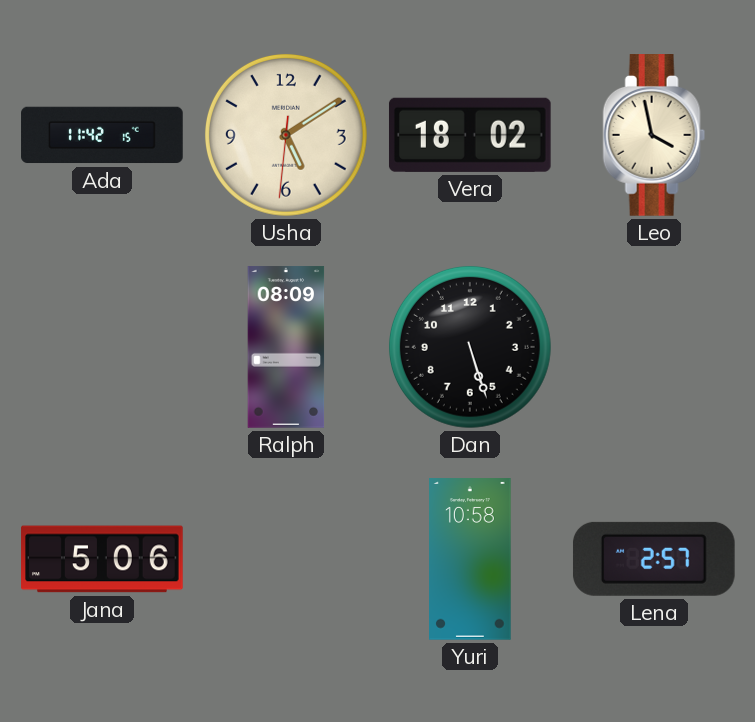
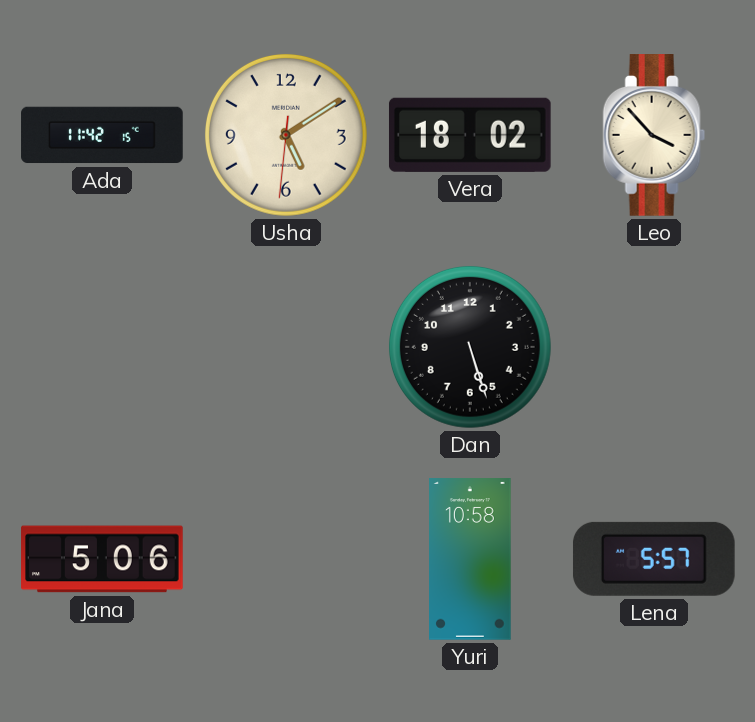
Leo: 3:58 -> 3:53
Ralph: 08:09 -> none
Lena: 2:57 -> 5:57
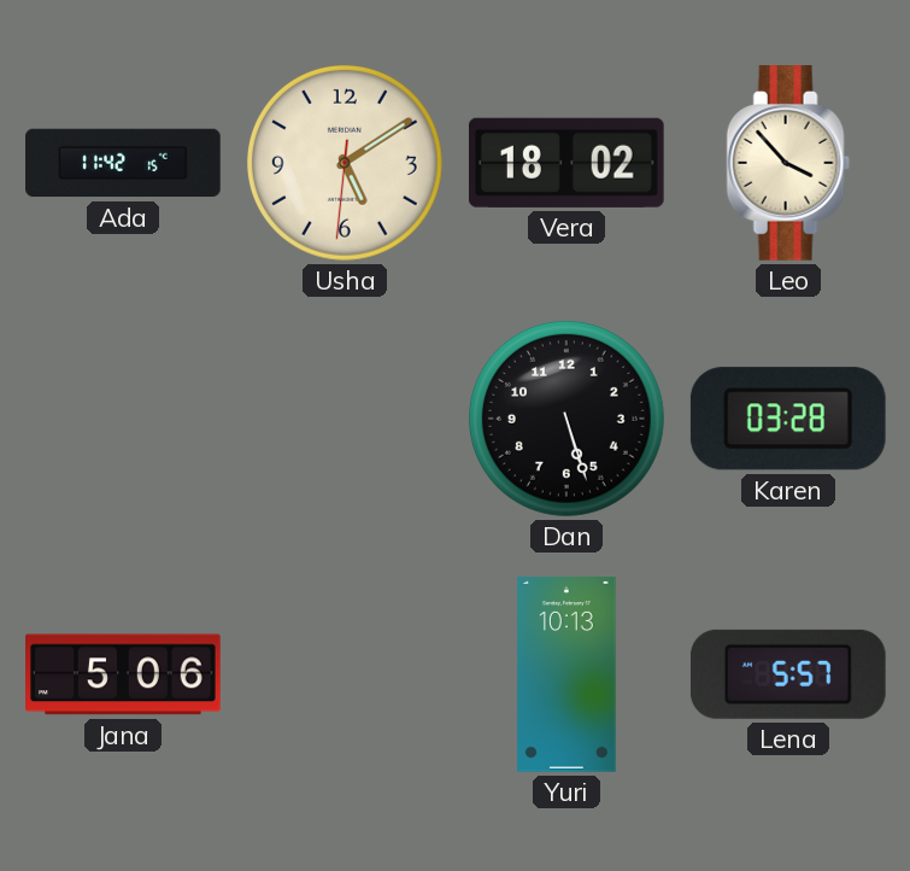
Karen: none -> 03:28
Yuri: 10:58 -> 10:13
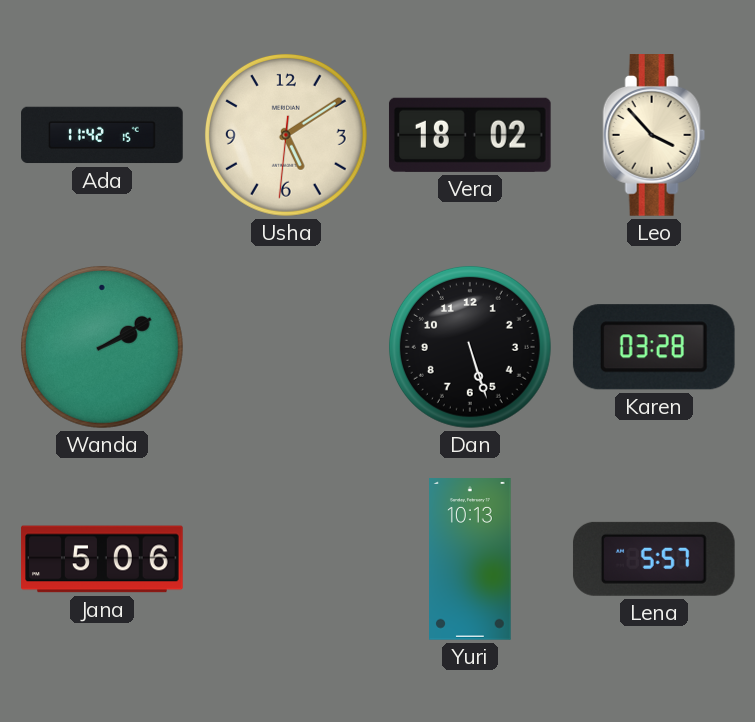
Wanda: none -> 2:10
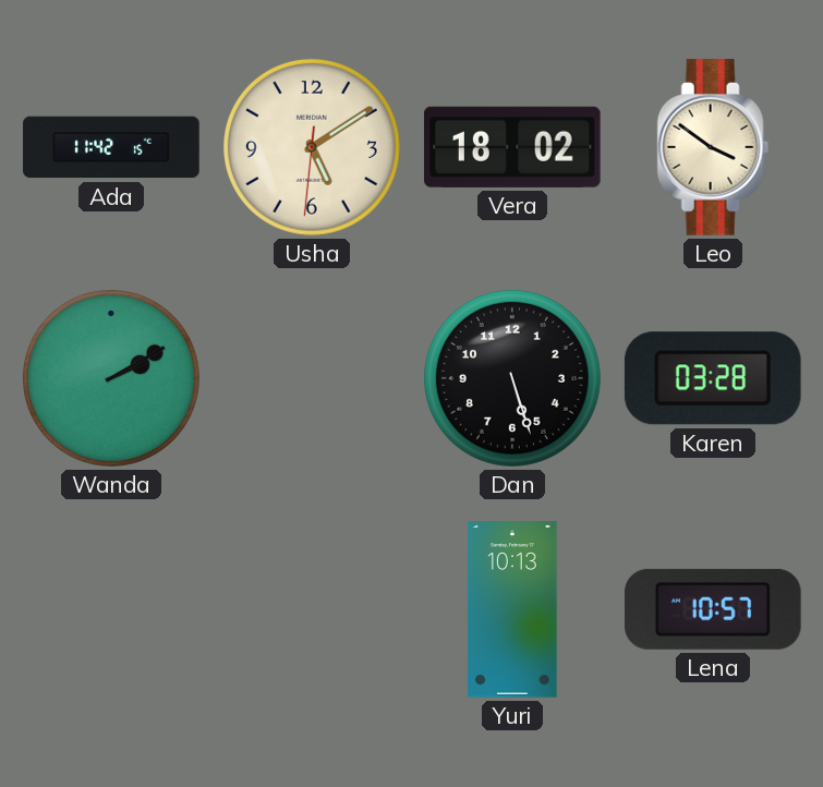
Leo: 3:53 -> 3:51
Jana: 5:06 -> none
Lena: 5:57 -> 10:57
